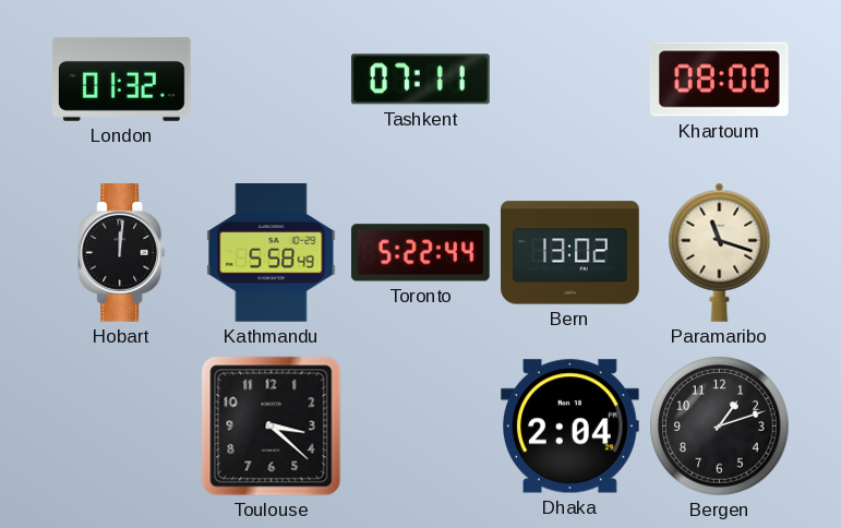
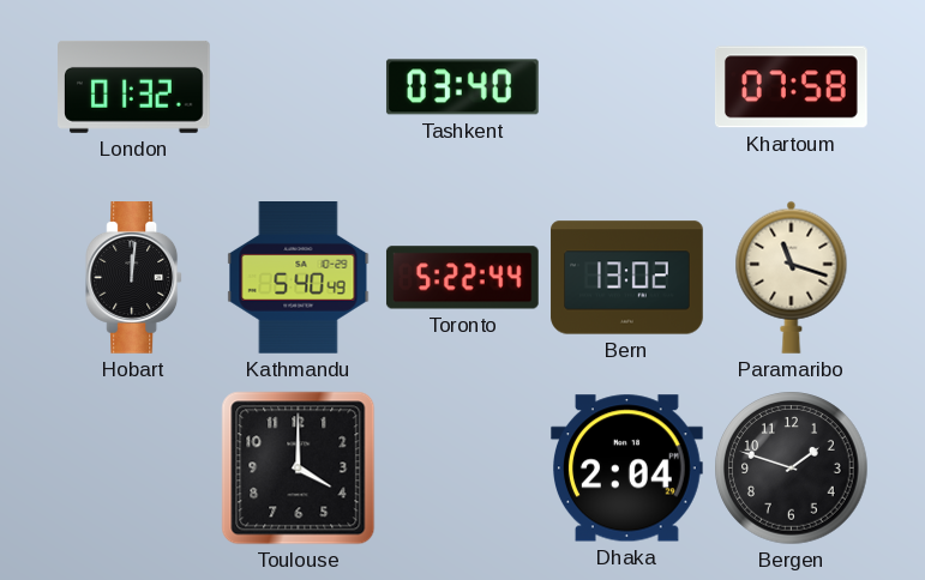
Tashkent: 07:11 -> 03:40
Khartoum: 08:00 -> 07:58
Kathmandu: 5:58 -> 5:40
Toulouse: 3:22 -> 4:00
Bergen: 1:12 -> 1:48
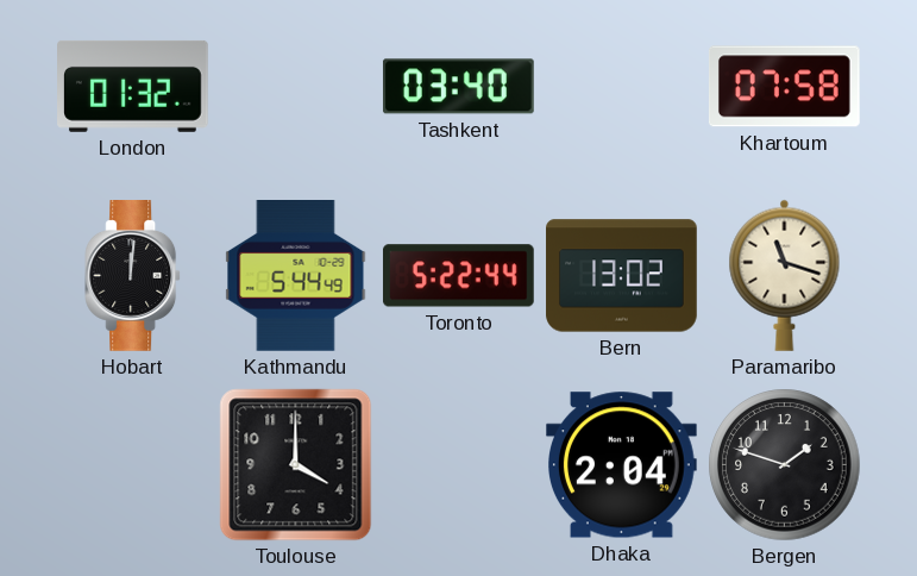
Kathmandu: 5:40 -> 5:44
